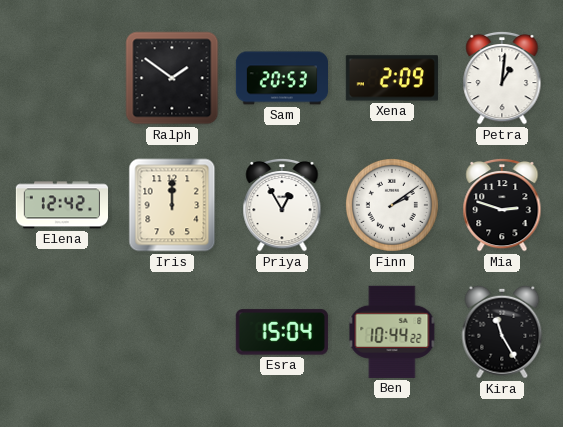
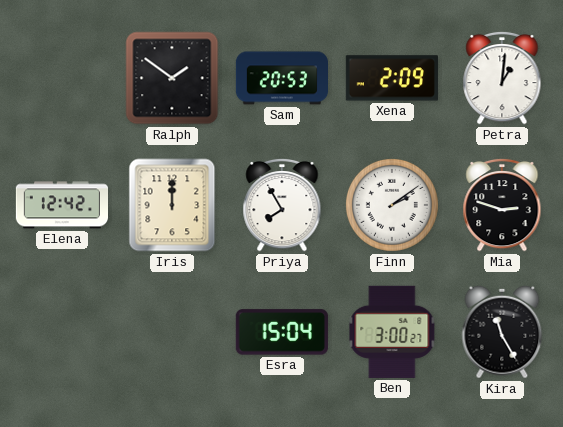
Priya: 12:55 -> 7:55
Ben: 10:44 -> 3:00
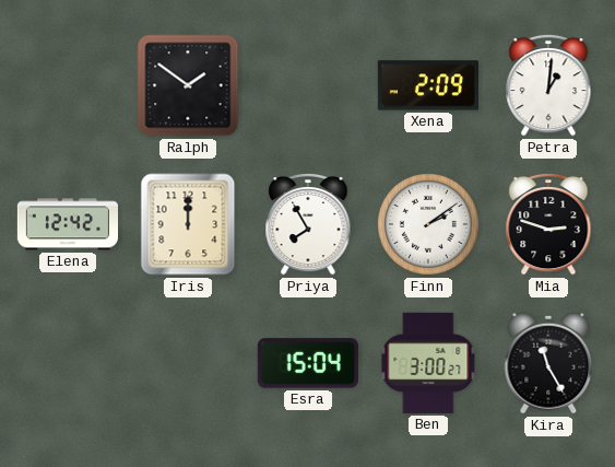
Sam: 20:53 -> none
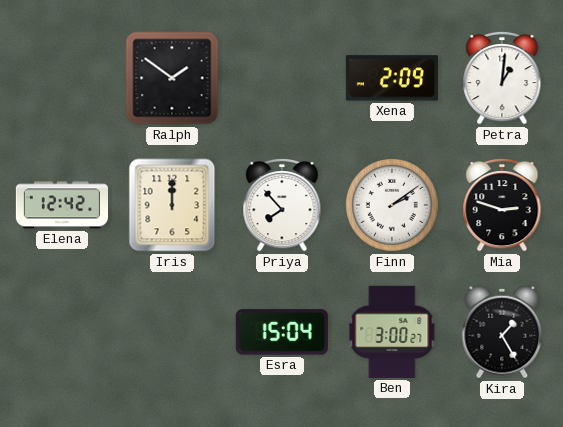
Priya: 7:55 -> 7:53
Kira: 11:25 -> 1:25
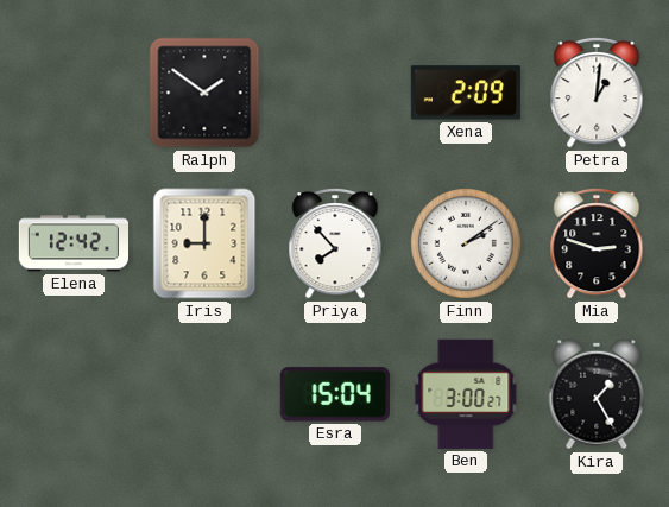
Iris: 12:00 -> 9:00
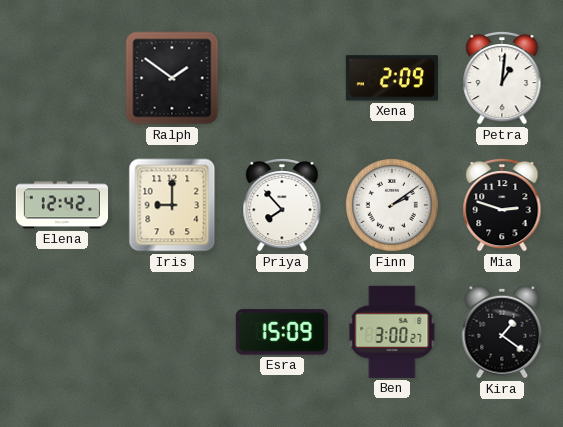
Esra: 15:04 -> 15:09
Kira: 1:25 -> 1:21
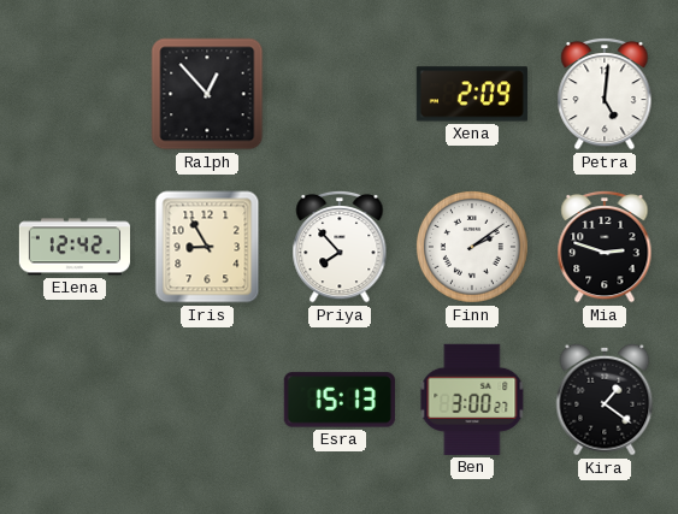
Ralph: 1:51 -> 12:53
Petra: 1:01 -> 5:01
Iris: 9:00 -> 8:55
Esra: 15:09 -> 15:13
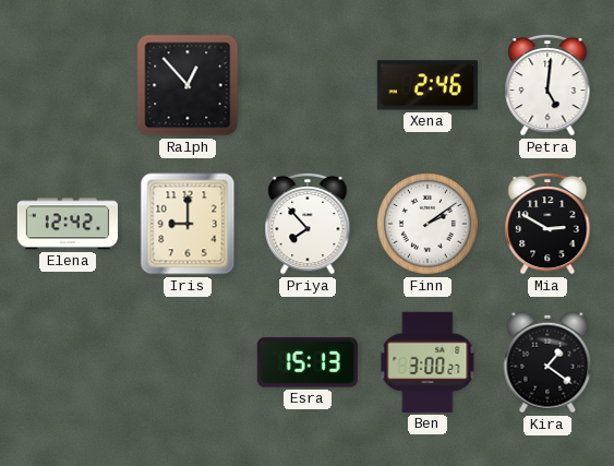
Xena: 2:09 -> 2:46
Iris: 8:55 -> 9:00
Mia: 2:48 -> 2:50
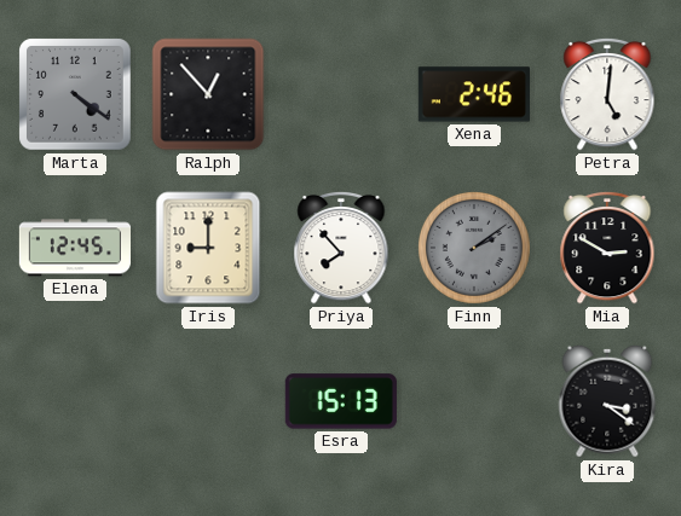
Marta: none -> 4:21
Elena: 12:42 -> 12:45
Finn dial: white -> grey
Ben: 3:00 -> none
Kira: 1:21 -> 3:21
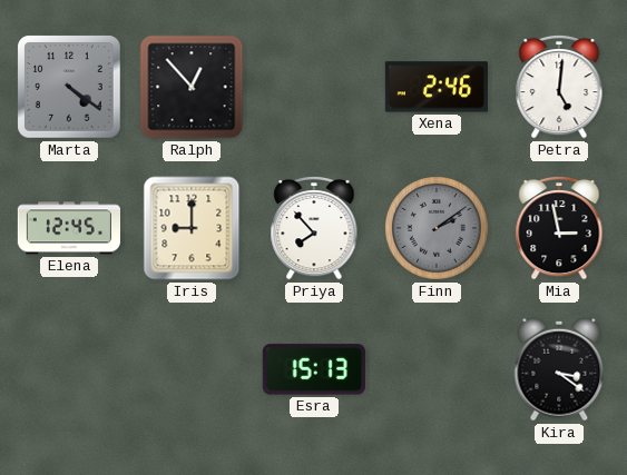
Mia: 2:50 -> 2:58
